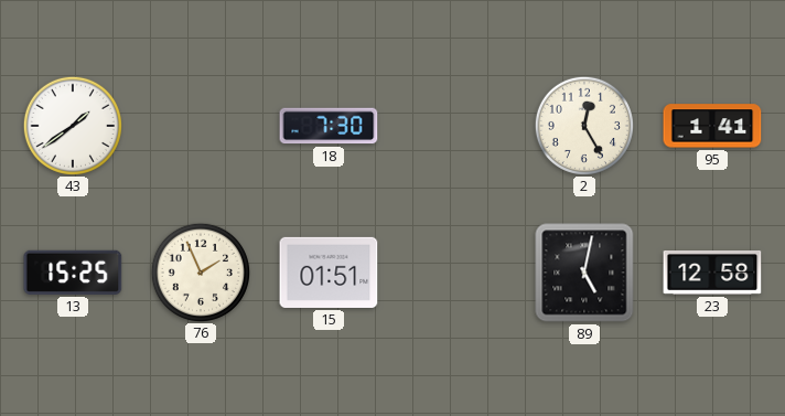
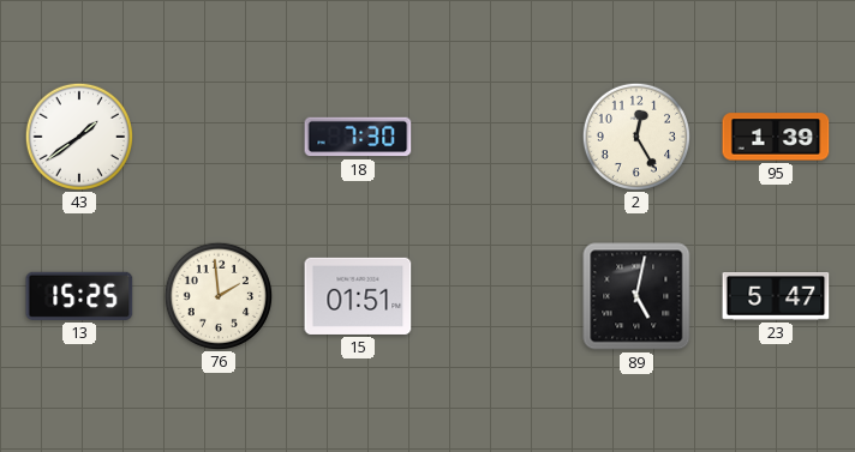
95: 1:41 -> 1:39
76: 1:56 -> 1:59
23: 12:58 -> 5:47
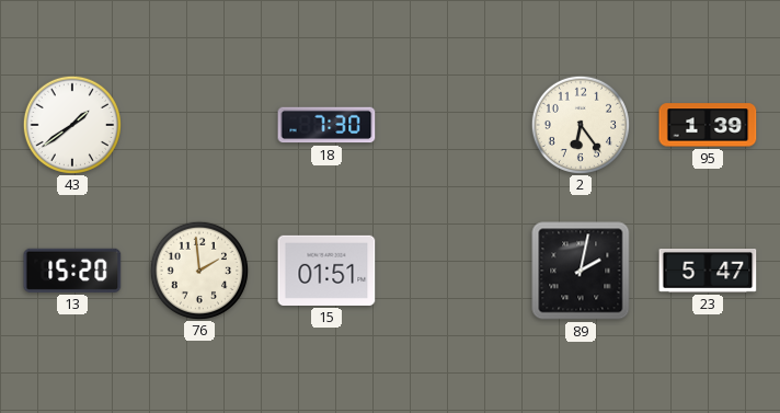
2: 12:25 -> 6:24
13: 15:25 -> 15:20
89: 5:02 -> 2:02
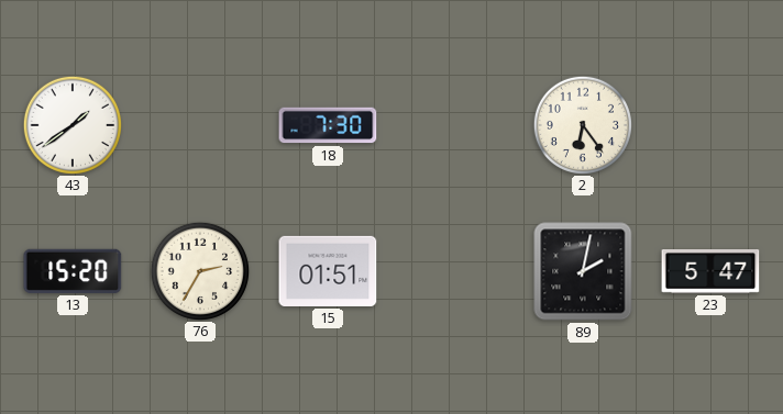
95: 1:39 -> none
76: 1:59 -> 2:35
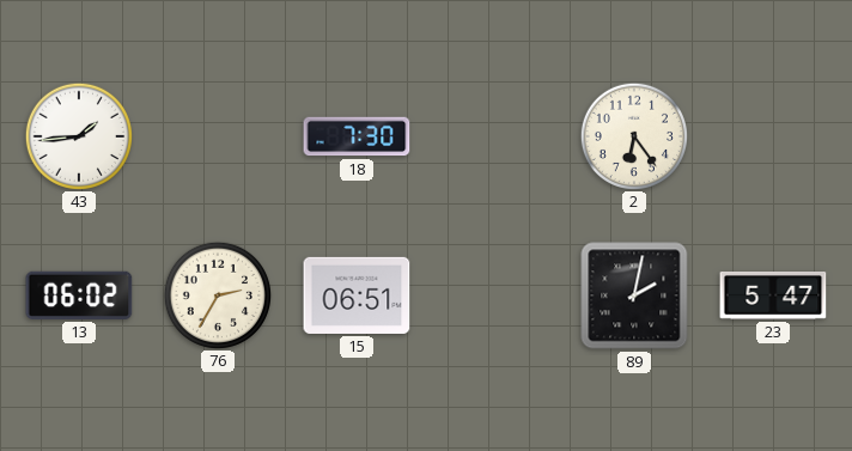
43: 1:39 -> 1:44
13: 15:20 -> 06:02
15: 01:51 -> 06:51
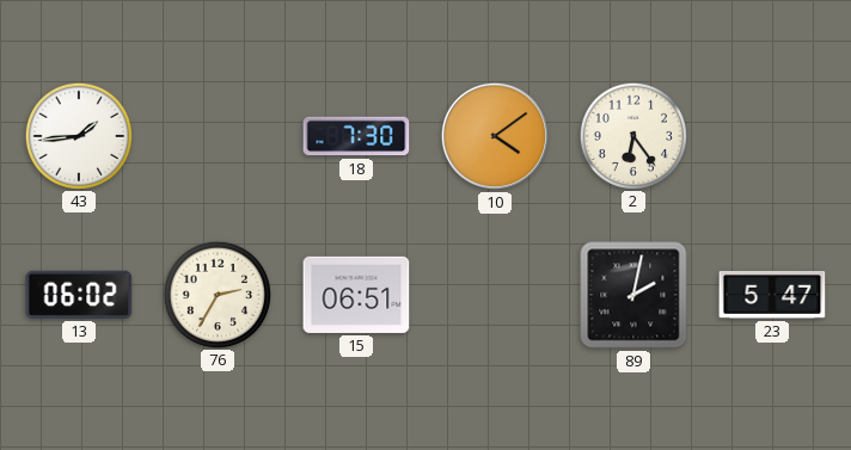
10: none -> 4:09
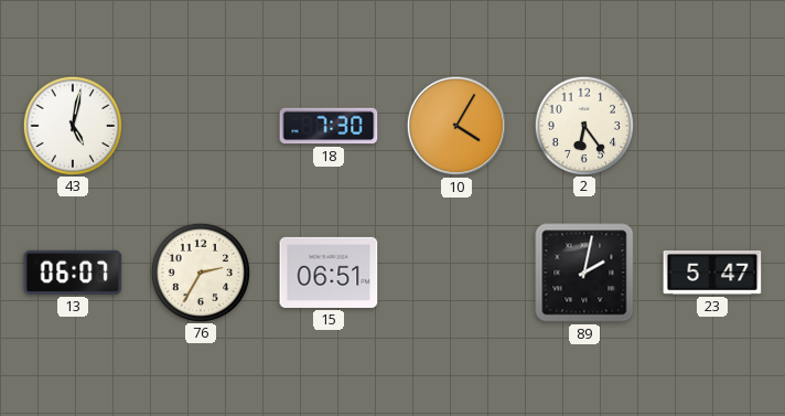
43: 1:44 -> 5:02
10: 4:09 -> 4:05
13: 06:02 -> 06:07
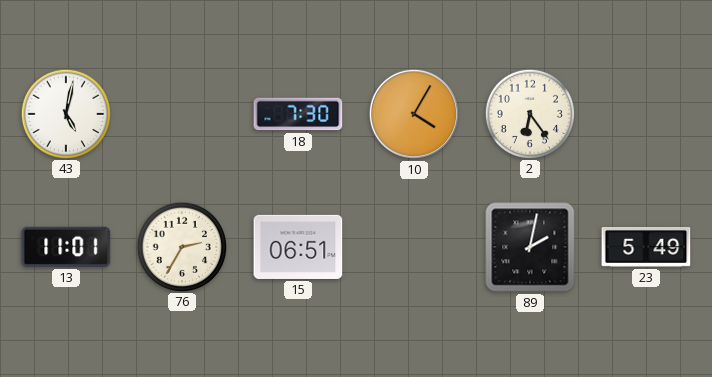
13: 06:07 -> 11:01
23: 5:47 -> 5:49
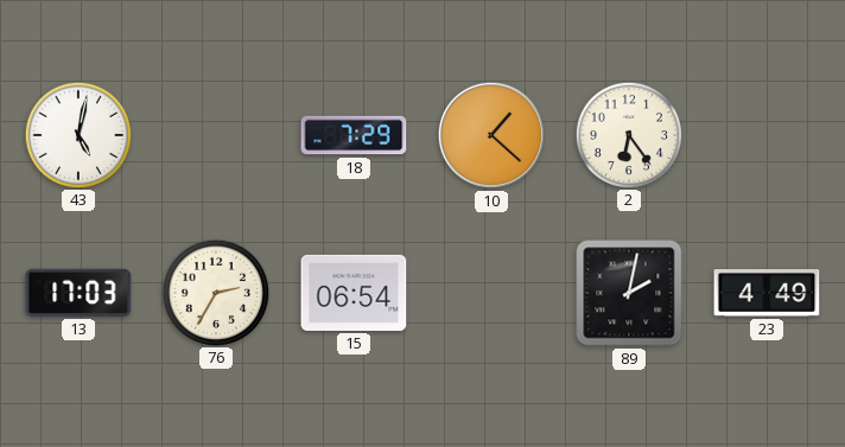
18: 7:30 -> 7:29
10: 4:05 -> 1:22
13: 11:01 -> 17:03
15: 06:51 -> 06:54
23: 5:49 -> 4:49
